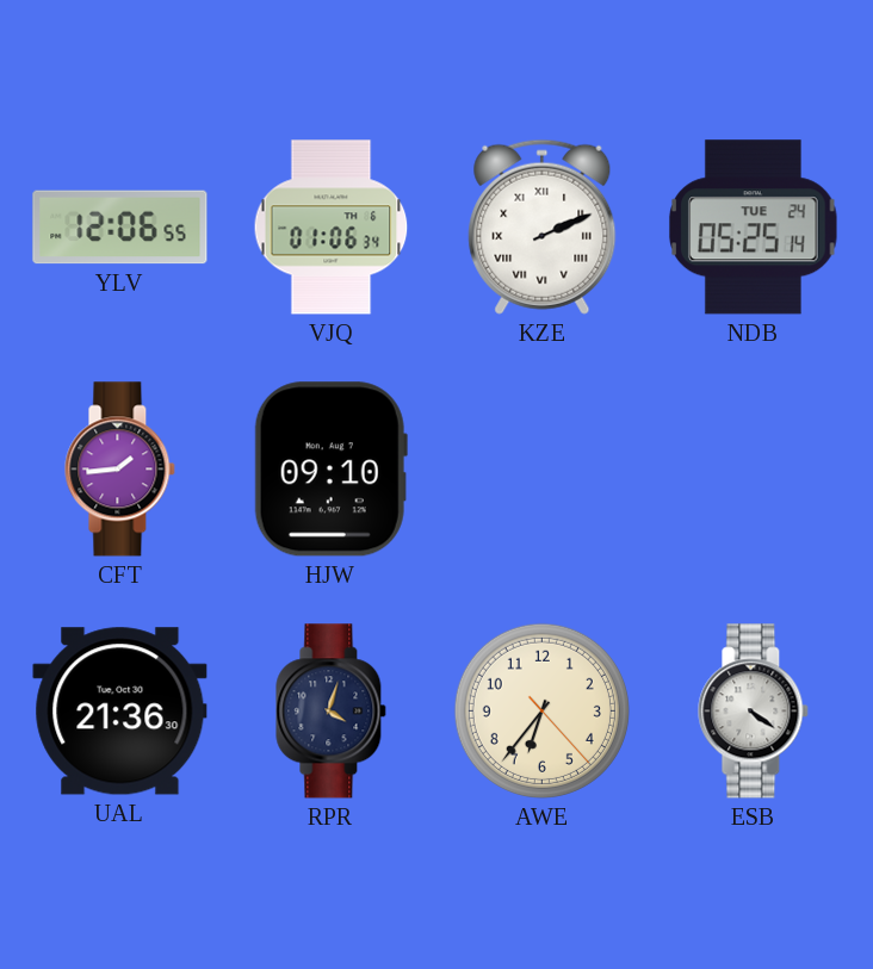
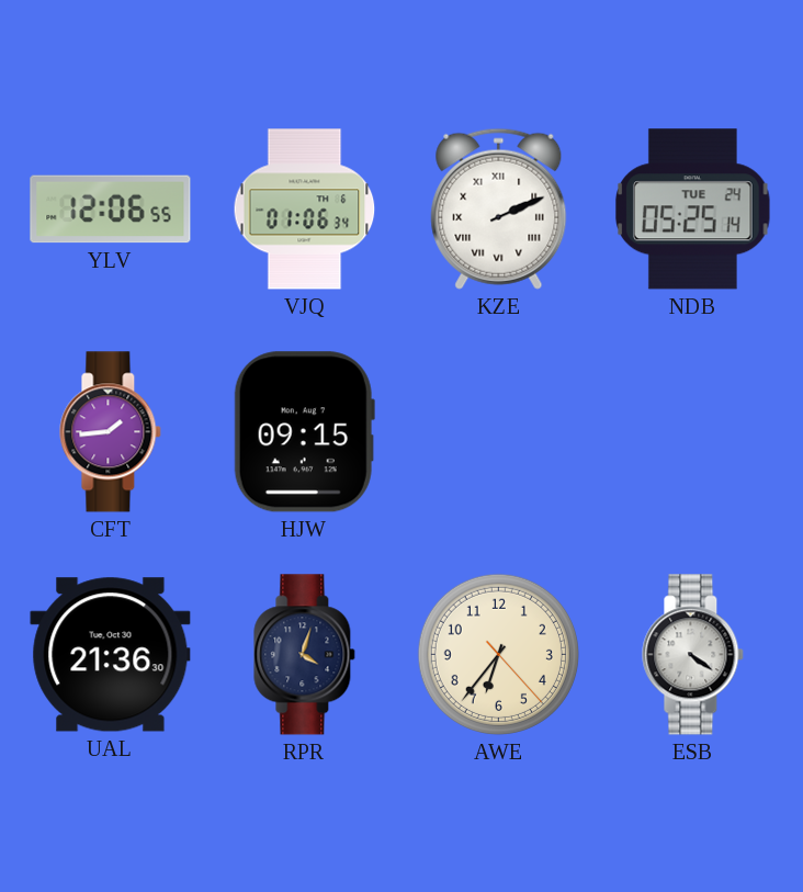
HJW: 09:10 -> 09:15
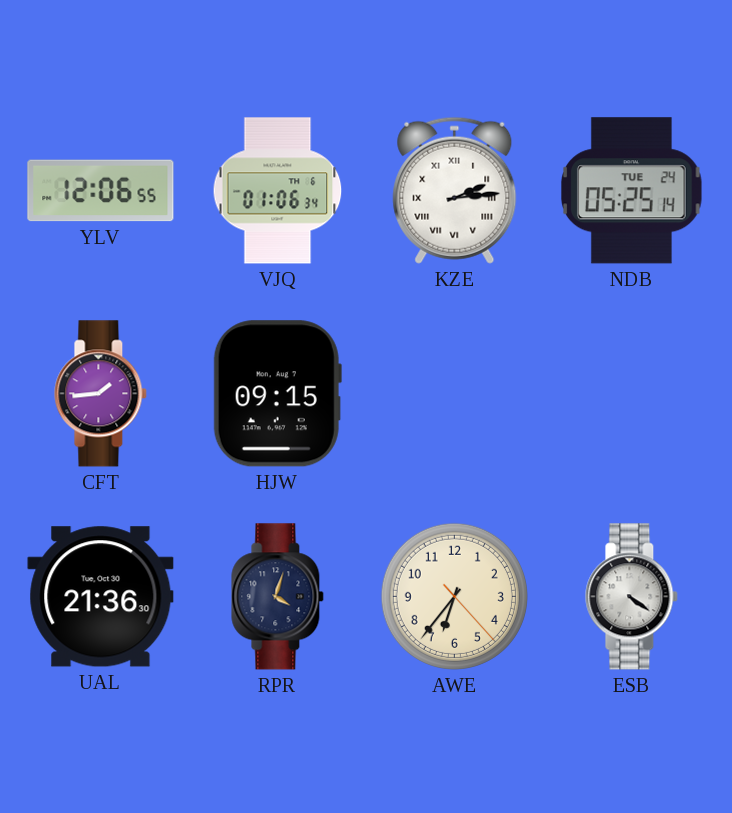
KZE: 2:11 -> 2:14
